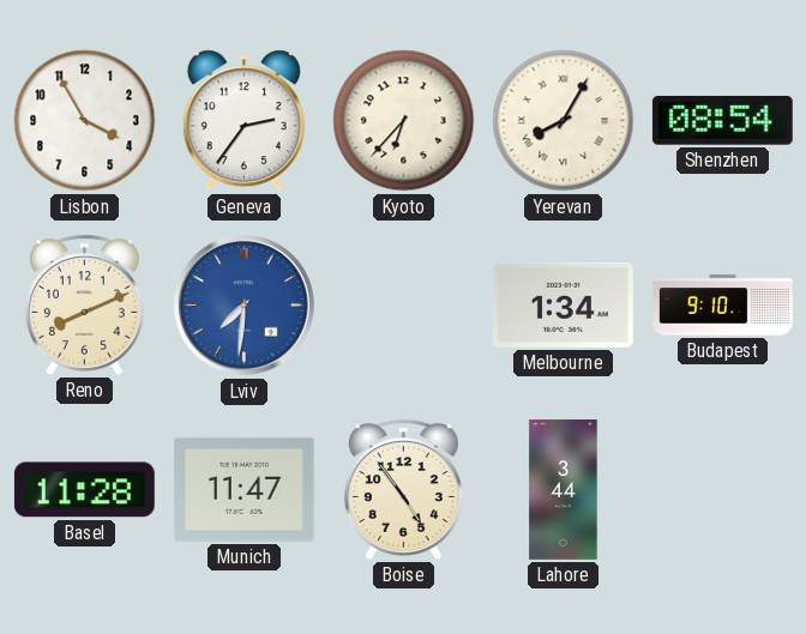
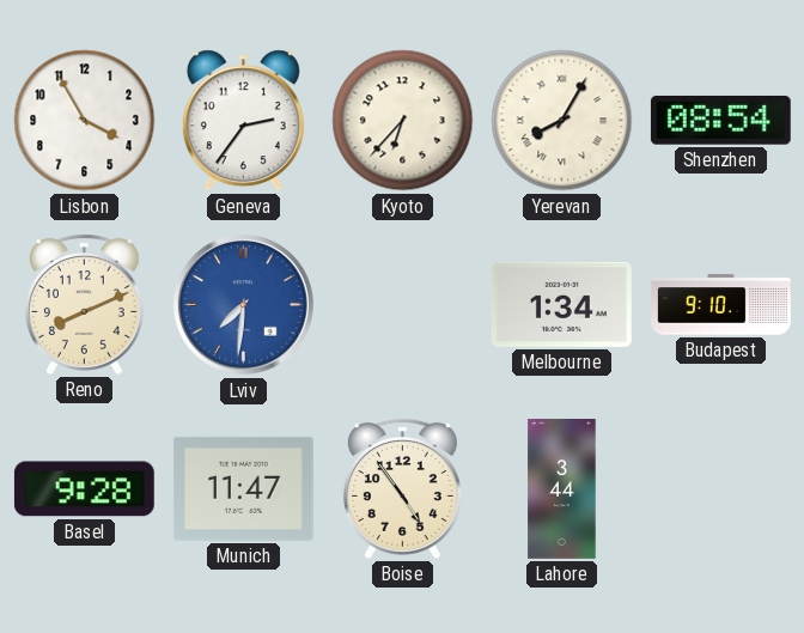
Basel: 11:28 -> 9:28
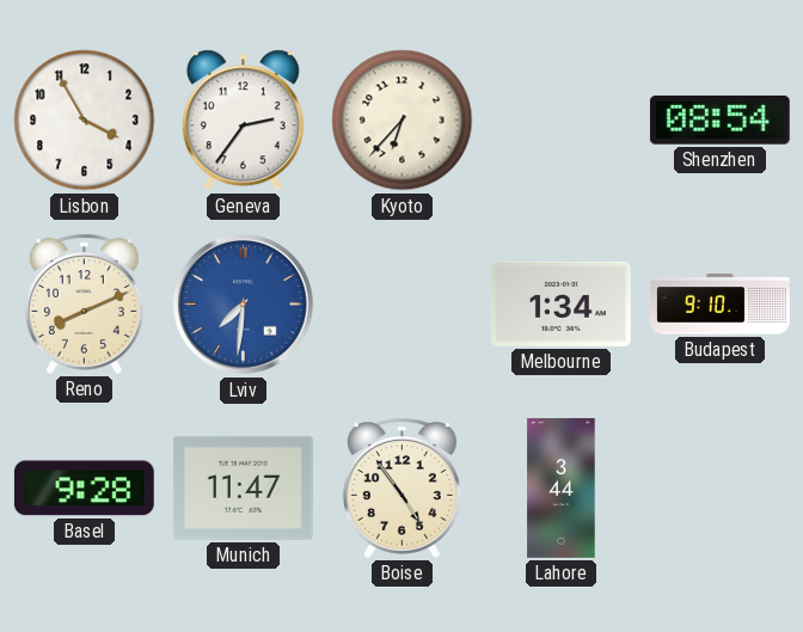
Yerevan: 8:05 -> none
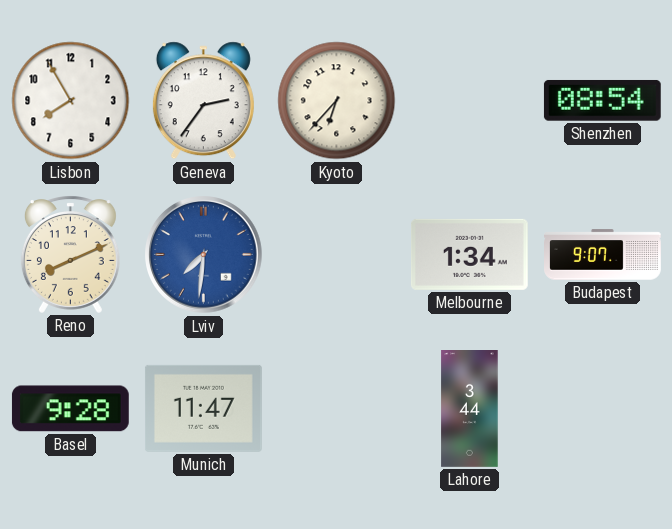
Lisbon: 3:55 -> 7:55
Budapest: 9:10 -> 9:07
Boise: 4:54 -> none
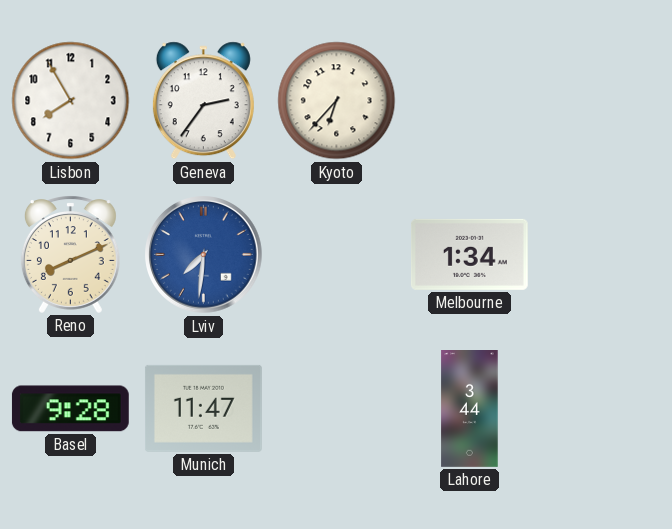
Shenzhen: 08:54 -> none
Budapest: 9:07 -> none
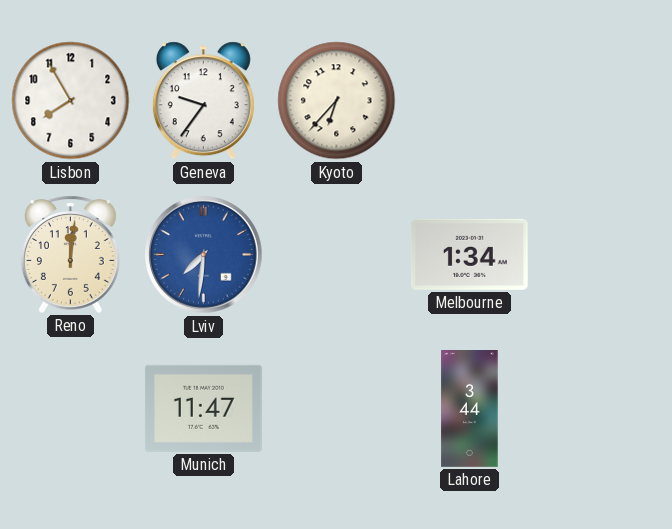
Geneva: 2:36 -> 9:36
Reno: 8:11 -> 12:01
Basel: 9:28 -> none
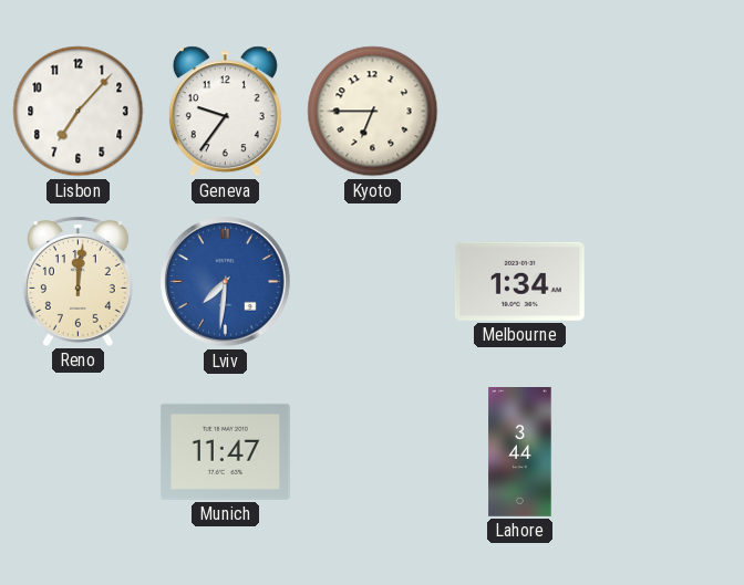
Lisbon: 7:55 -> 7:07
Kyoto: 6:37 -> 6:45
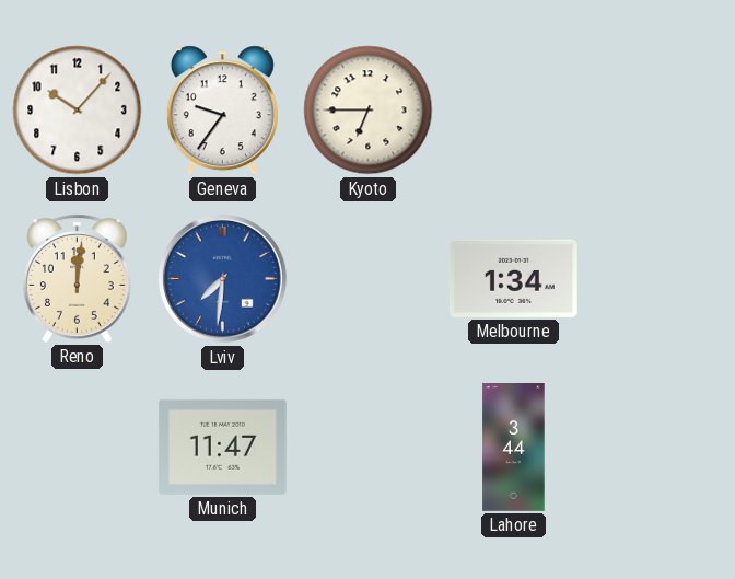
Lisbon: 7:07 -> 10:07
